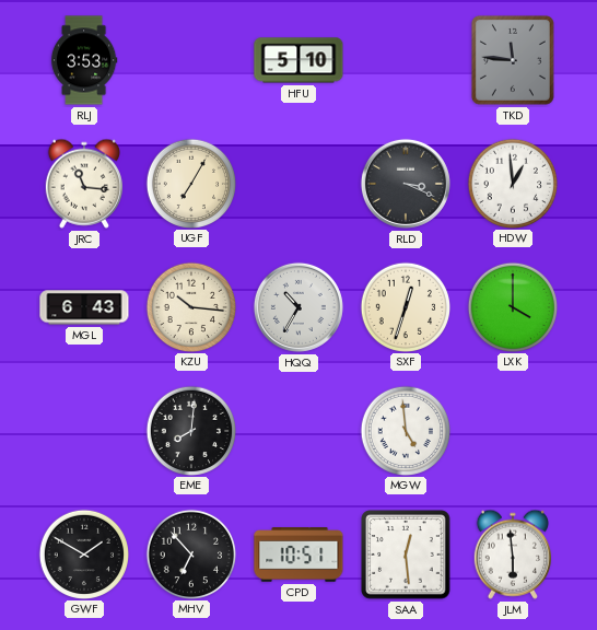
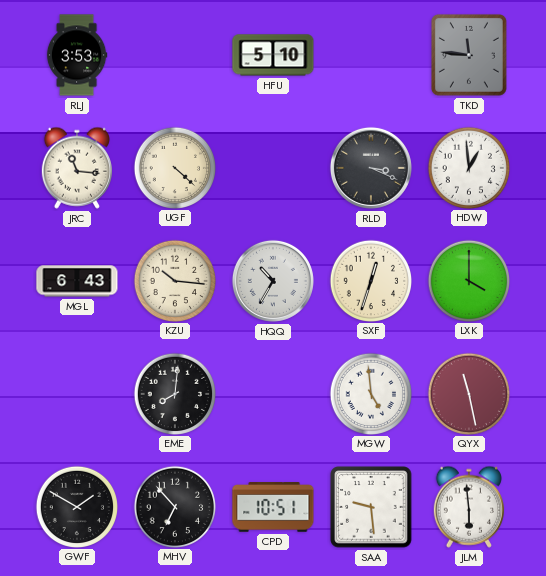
UGF: 7:05 -> 4:22
QYX: none -> 11:28
SAA: 12:29 -> 9:29
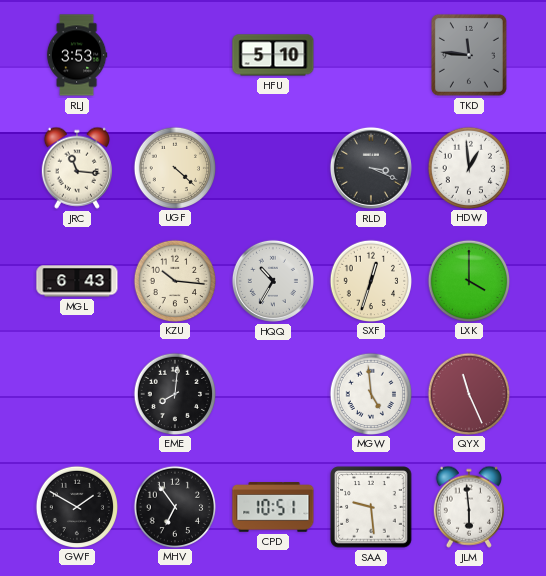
QYX: 11:28 -> 11:26
MHV: 6:53 -> 6:54
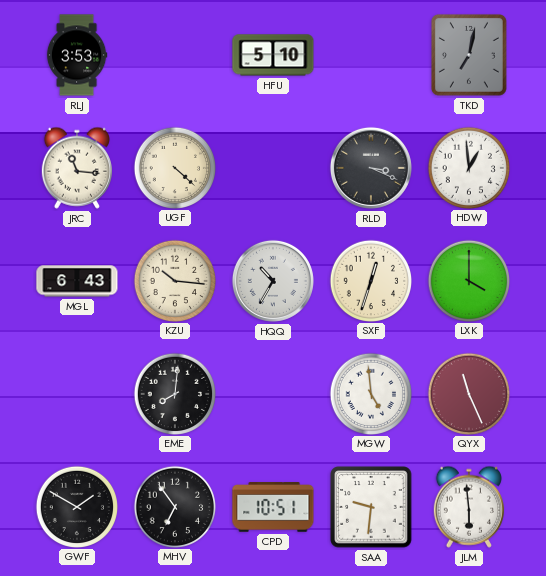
TKD: 11:46 -> 7:02
SAA: 9:29 -> 9:31
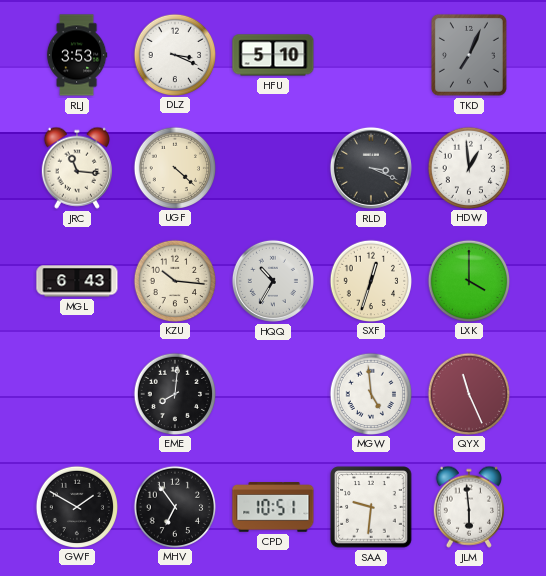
DLZ: none -> 3:19
TKD: 7:02 -> 7:04
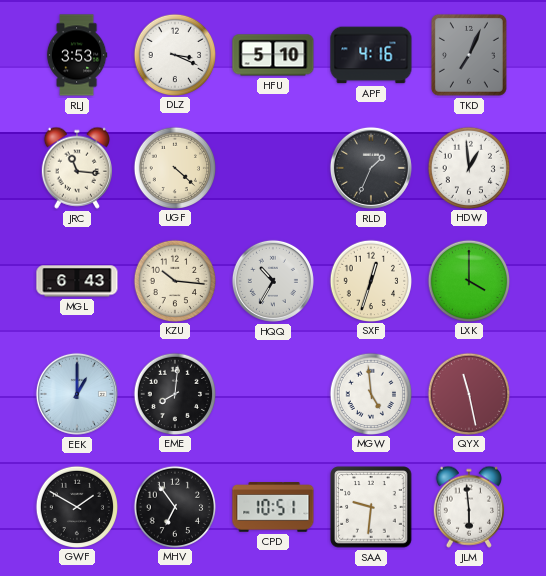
APF: none -> 4:16
RLD: 3:19 -> 1:34
EEK: none -> 1:00
QYX: 11:26 -> 11:28
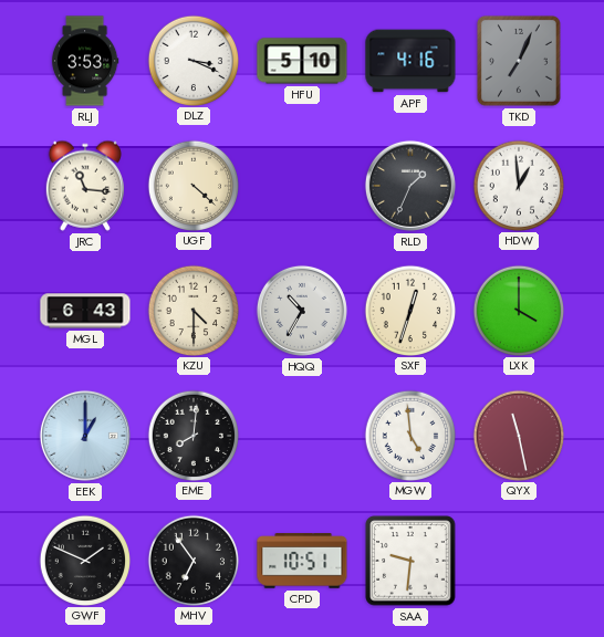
KZU: 10:16 -> 4:30
GWF: 1:50 -> 1:49
JLM: 5:59 -> none
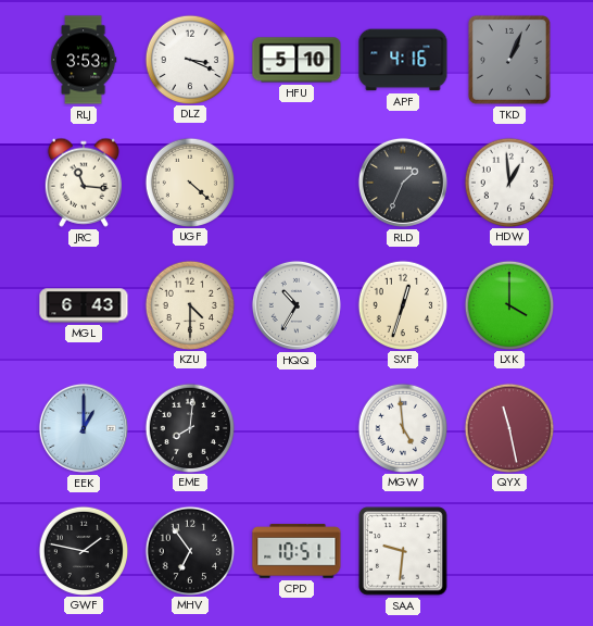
TKD: 7:04 -> 1:04
GWF: 1:49 -> 1:47
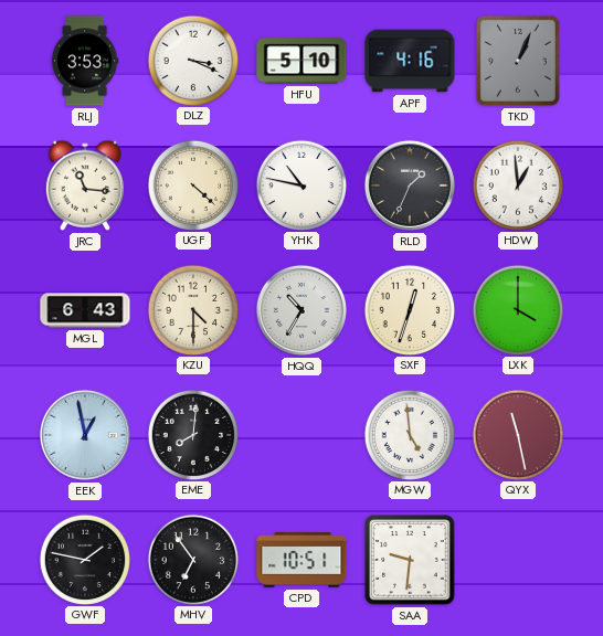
YHK: none -> 10:47
EEK: 1:00 -> 12:58
